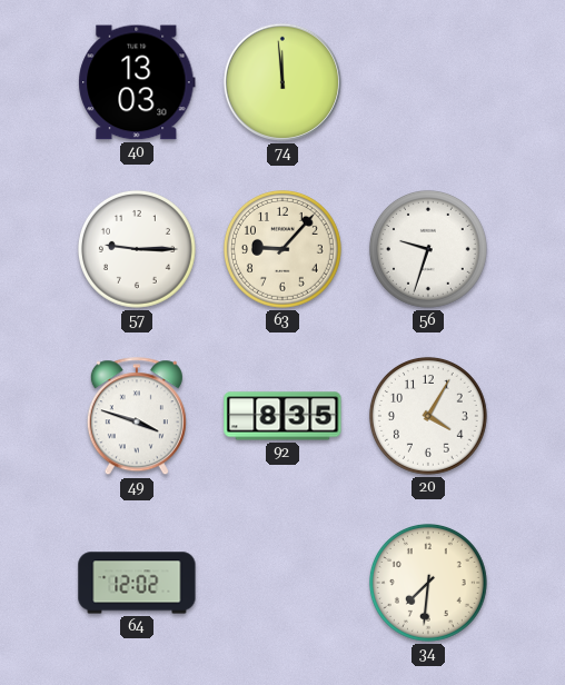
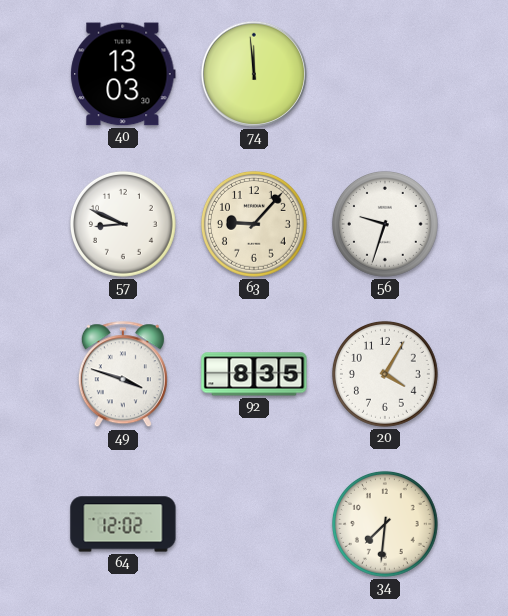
57: 9:15 -> 8:49
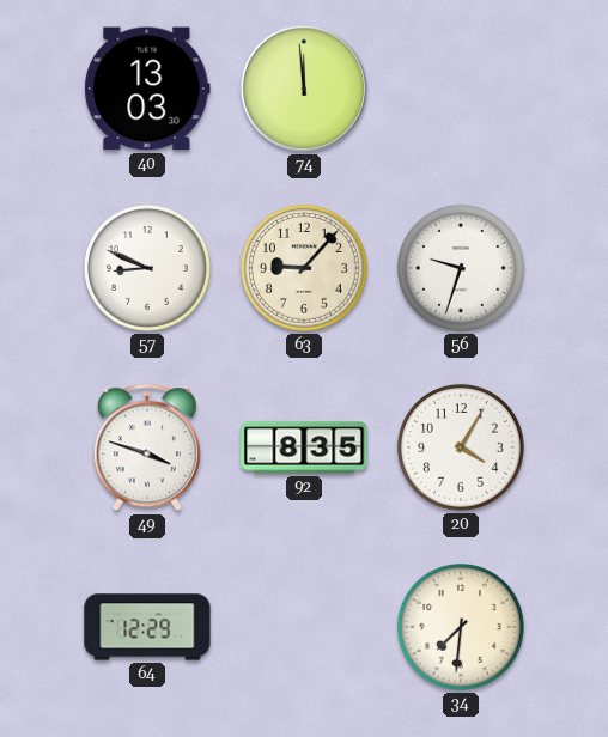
64: 12:02 -> 12:29
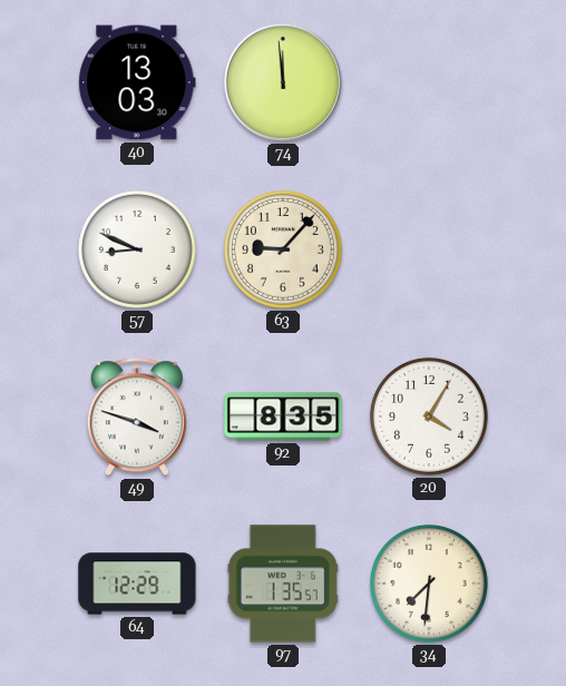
56: 9:33 -> none
97: none -> 1:35
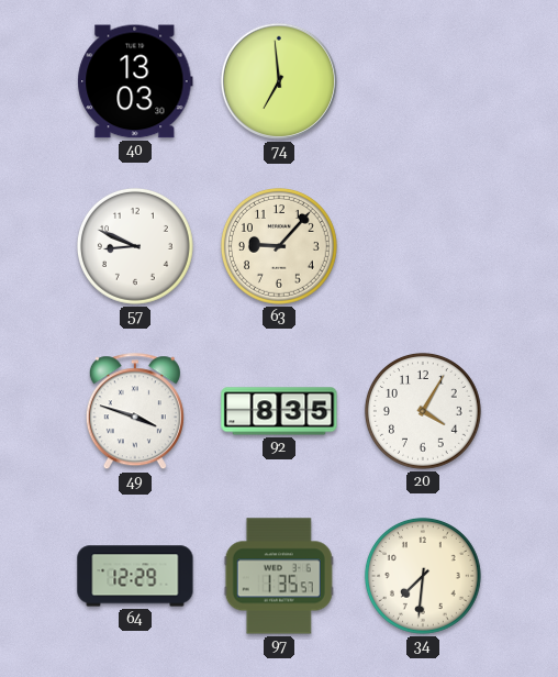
74: 11:59 -> 6:59
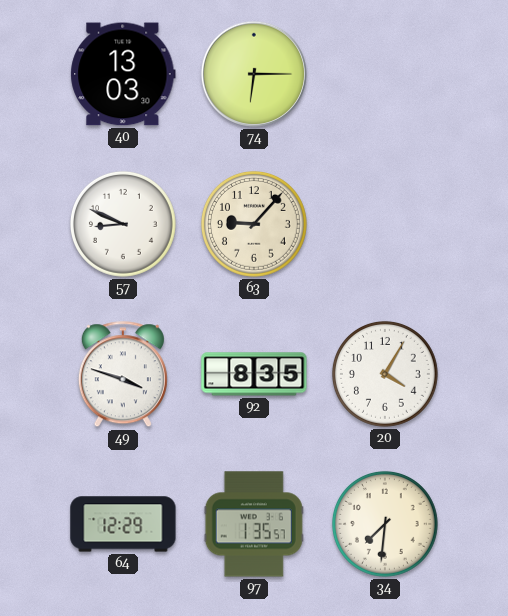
74: 6:59 -> 6:15
